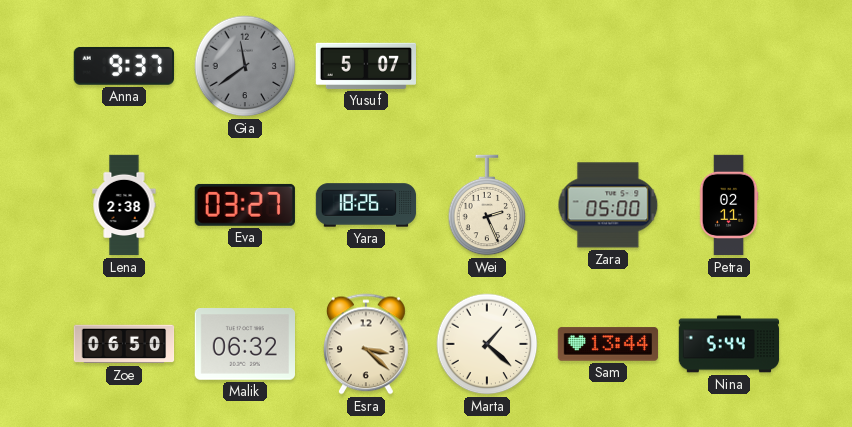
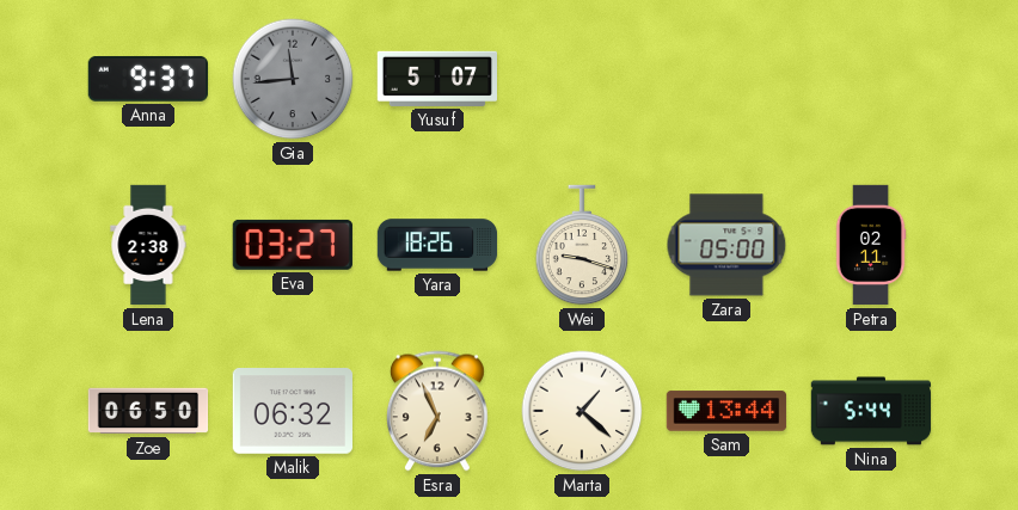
Gia: 11:39 -> 11:44
Wei: 2:26 -> 9:18
Esra: 3:22 -> 6:56
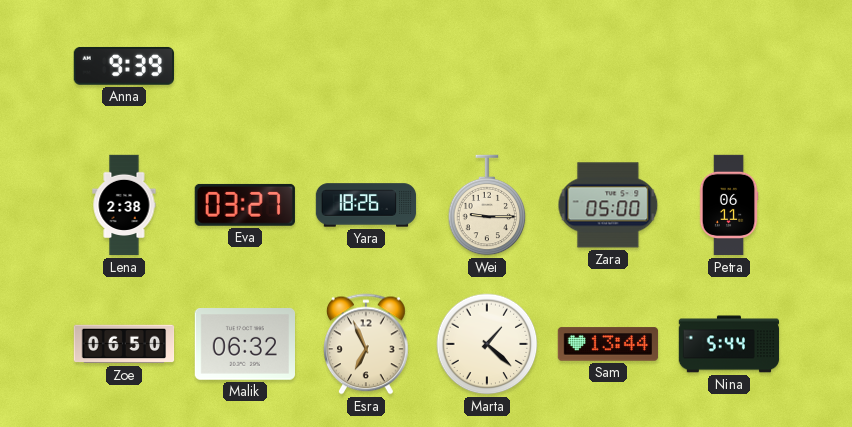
Anna: 9:37 -> 9:39
Gia: 11:44 -> none
Yusuf: 5:07 -> none
Wei: 9:18 -> 9:15
Petra: 02:11 -> 06:11
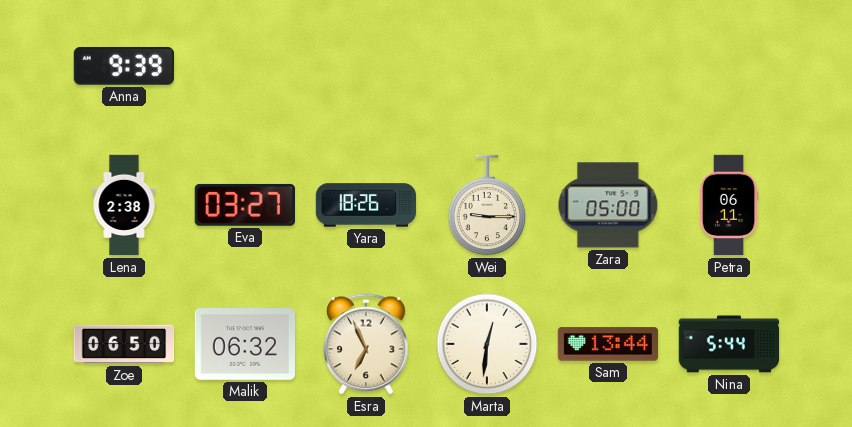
Marta: 1:22 -> 12:31
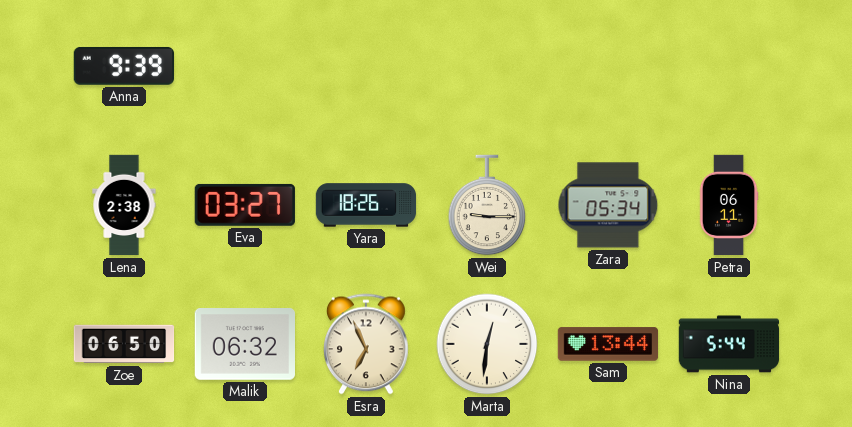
Zara: 05:00 -> 05:34
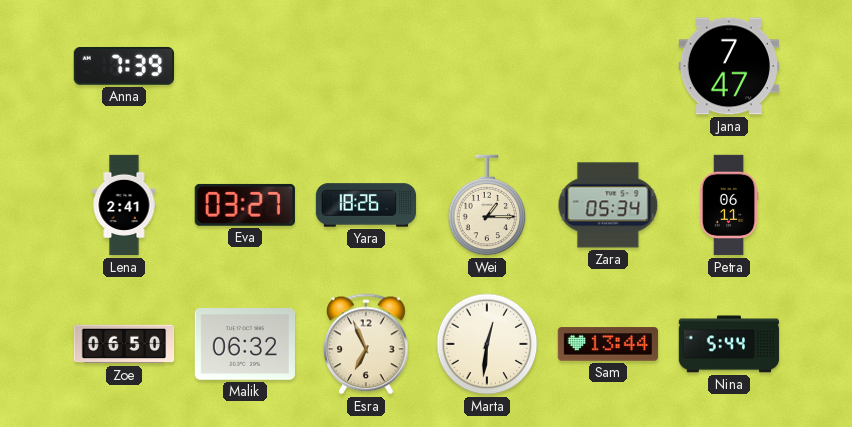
Anna: 9:39 -> 7:39
Jana: none -> 7:47
Lena: 2:38 -> 2:41
Wei: 9:15 -> 1:15
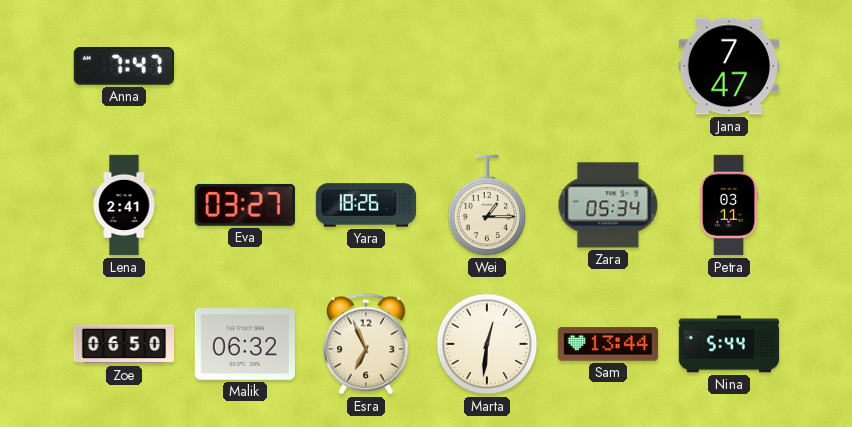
Anna: 7:39 -> 7:47
Petra: 06:11 -> 03:11
